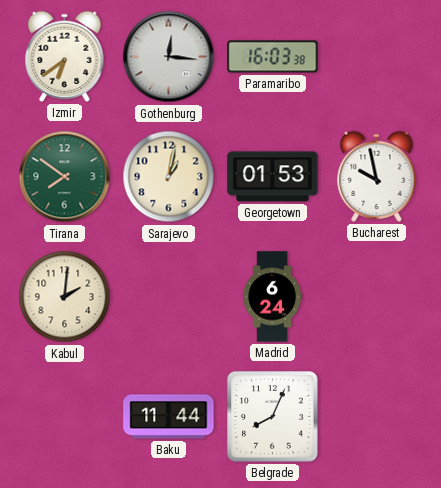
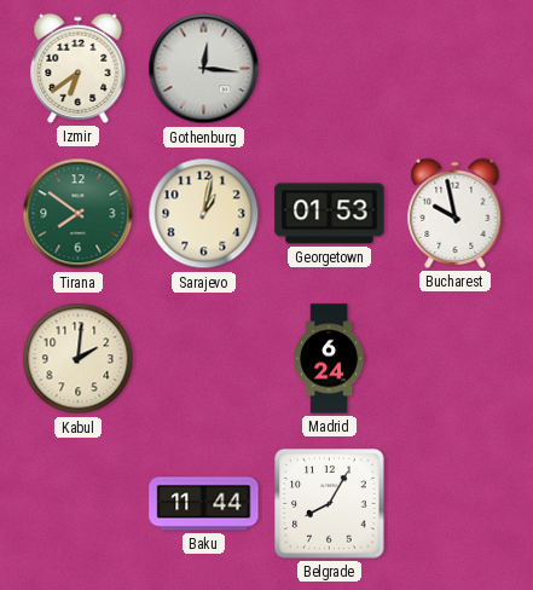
Paramaribo: 16:03 -> none
Belgrade: 8:04 -> 8:05
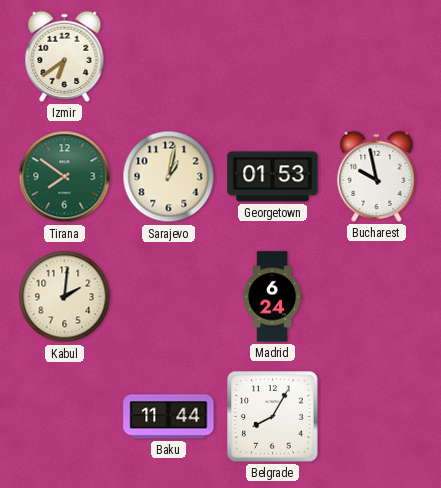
Gothenburg: 12:16 -> none
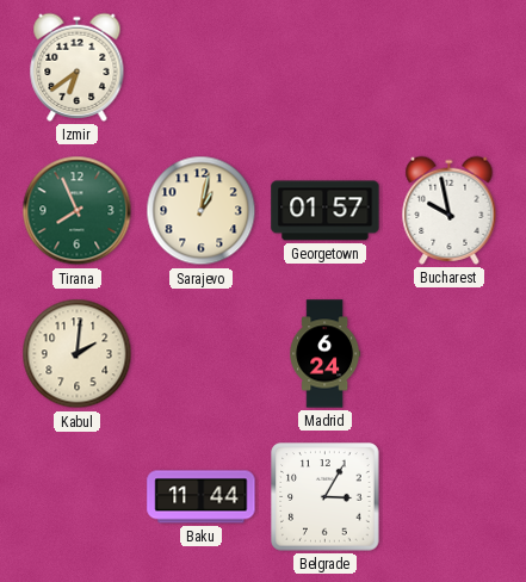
Tirana: 7:51 -> 7:56
Georgetown: 01:53 -> 01:57
Belgrade: 8:05 -> 3:05
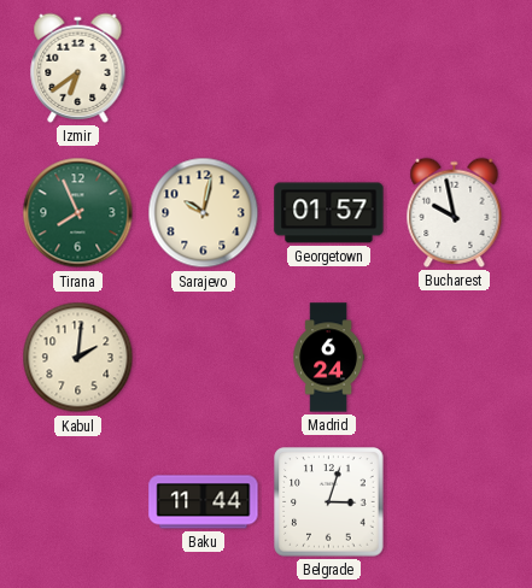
Sarajevo: 1:02 -> 10:02
Belgrade: 3:05 -> 3:03
